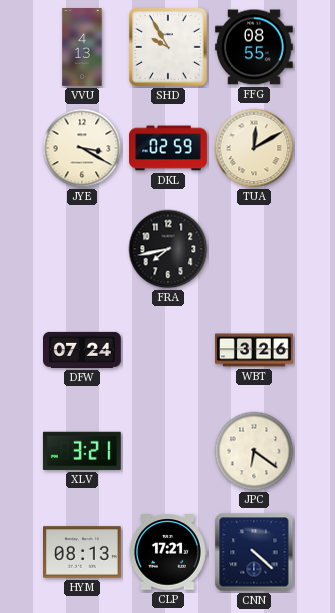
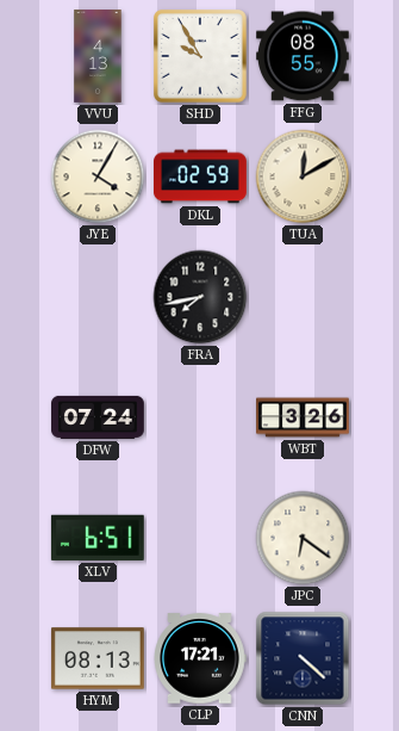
JYE: 3:20 -> 4:05
XLV: 3:21 -> 6:51
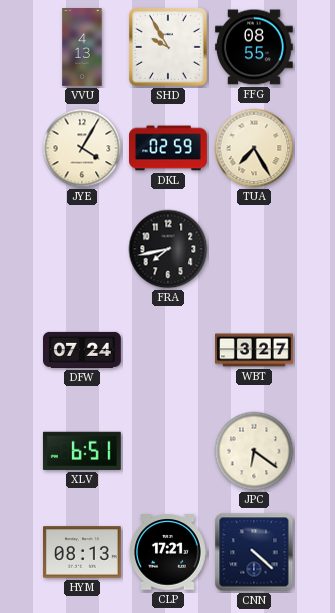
TUA: 12:10 -> 7:25
WBT: 3:26 -> 3:27
